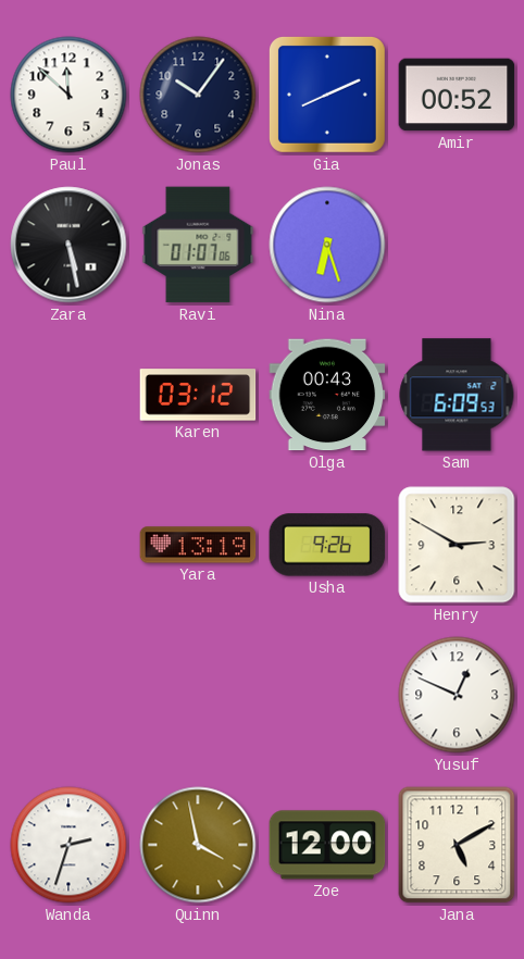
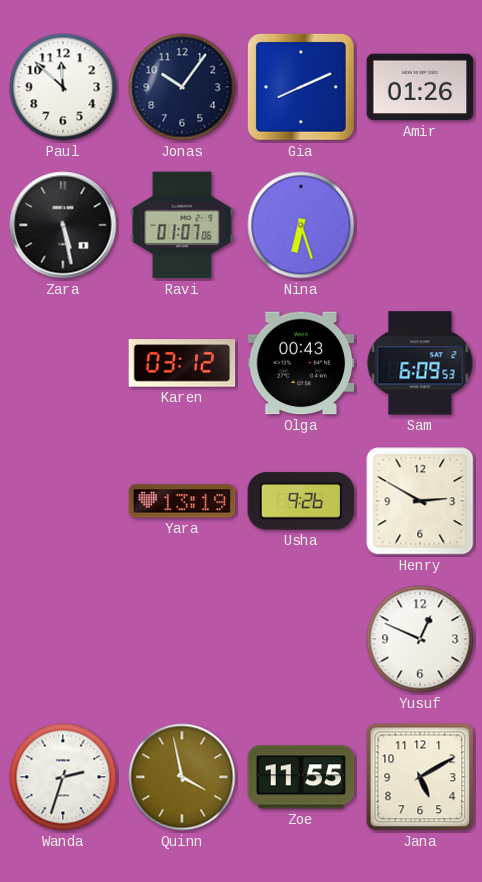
Amir: 00:52 -> 01:26
Zoe: 12:00 -> 11:55
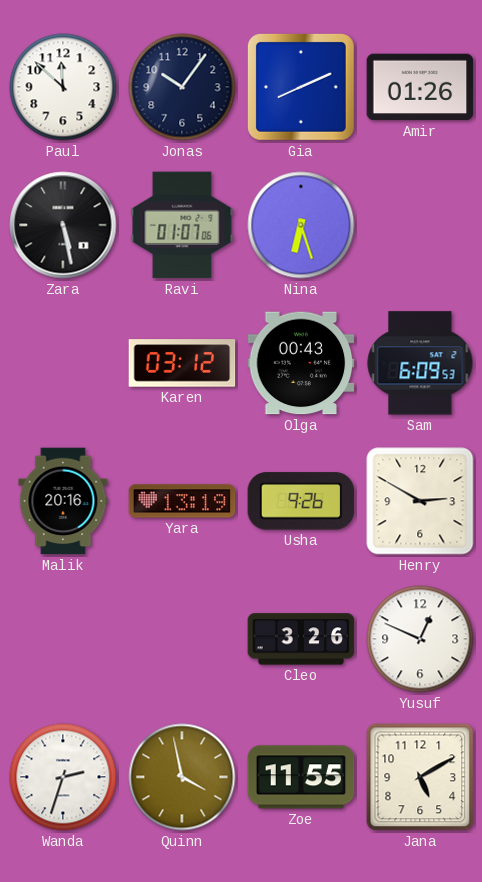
Malik: none -> 20:16
Cleo: none -> 3:26
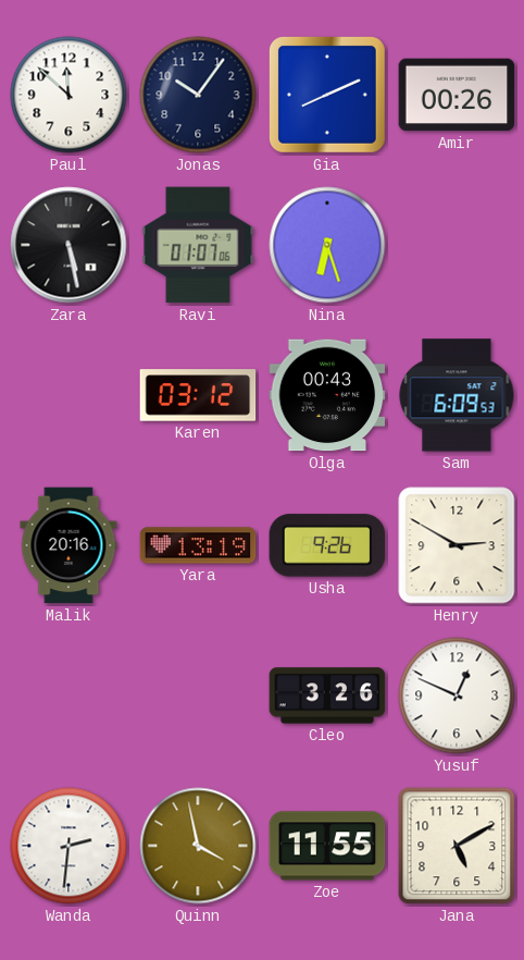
Amir: 01:26 -> 00:26
Wanda: 2:33 -> 2:31
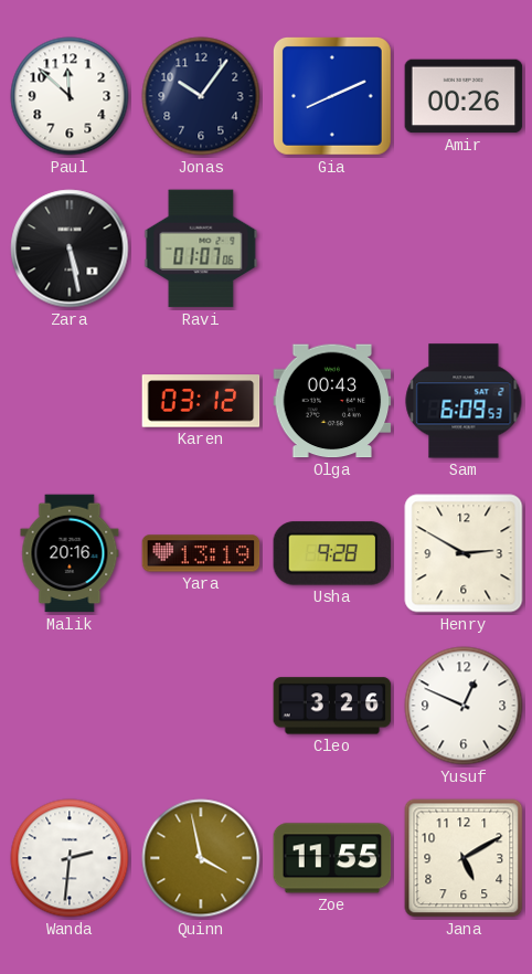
Nina: 6:27 -> none
Usha: 9:26 -> 9:28
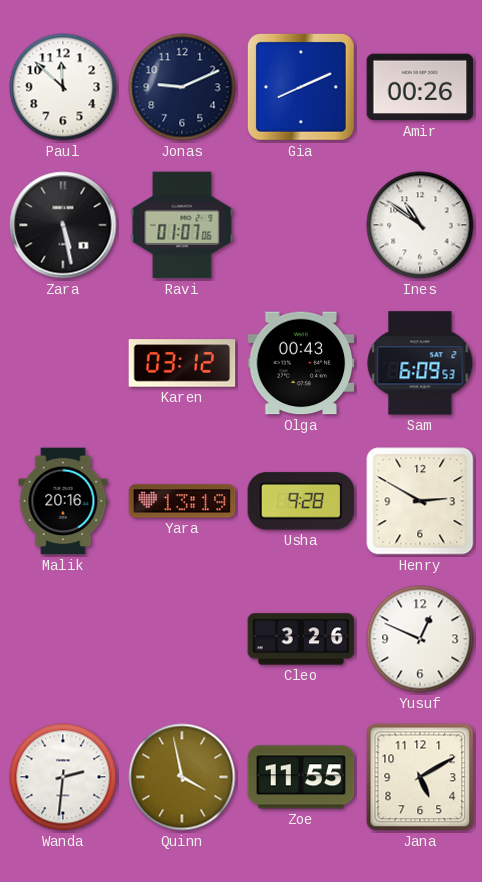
Jonas: 10:06 -> 9:11
Ines: none -> 10:51
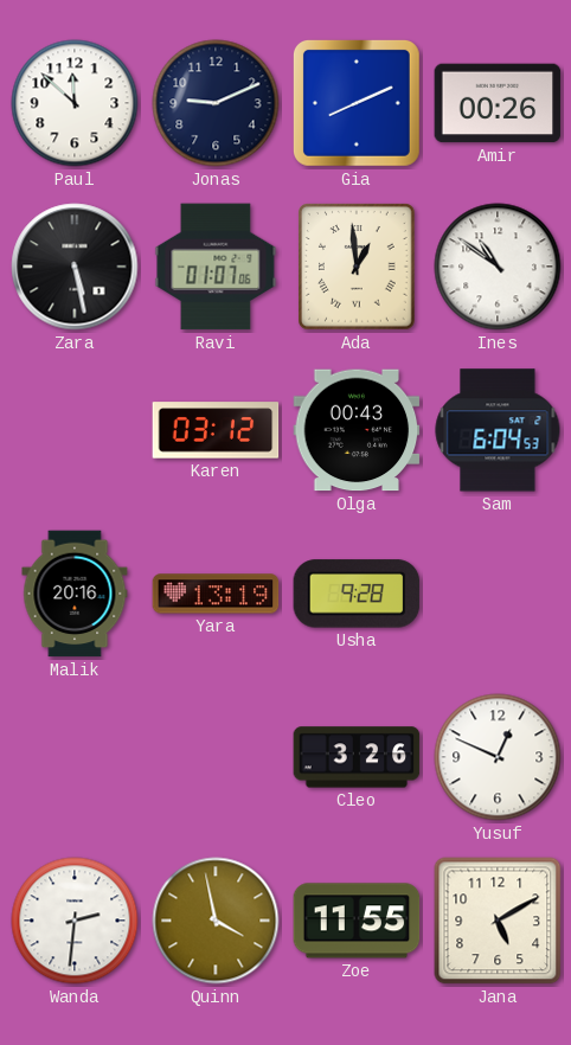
Ada: none -> 12:59
Sam: 6:09 -> 6:04
Henry: 2:50 -> none
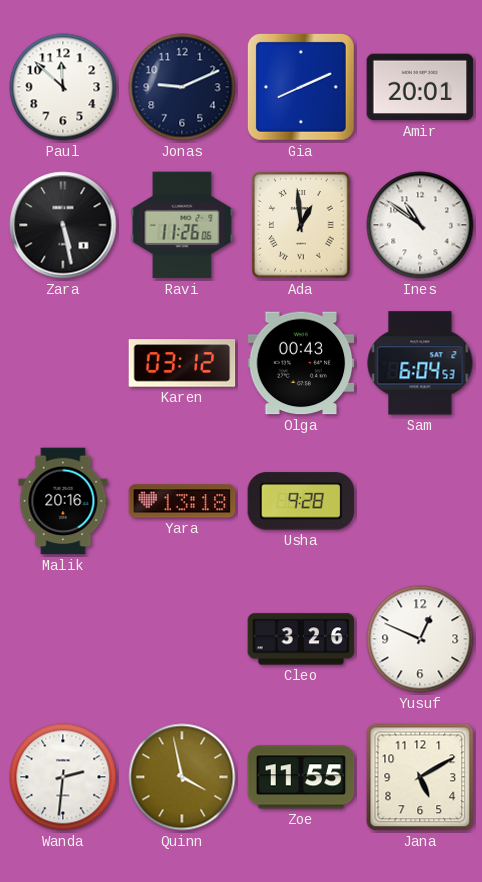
Amir: 00:26 -> 20:01
Ravi: 01:07 -> 11:26
Yara: 13:19 -> 13:18
